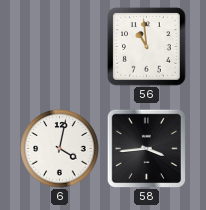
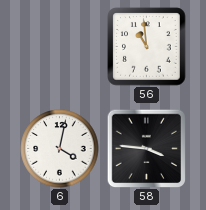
58: 3:44 -> 3:46
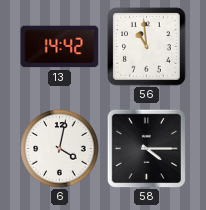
13: none -> 14:42
58: 3:46 -> 4:15
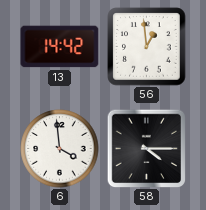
56: 10:59 -> 12:59
6: 4:02 -> 3:59
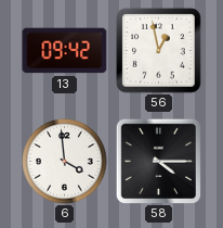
13: 14:42 -> 09:42
56: 12:59 -> 12:58
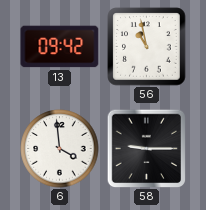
56: 12:58 -> 10:58
58: 4:15 -> 9:15
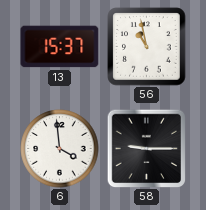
13: 09:42 -> 15:37
